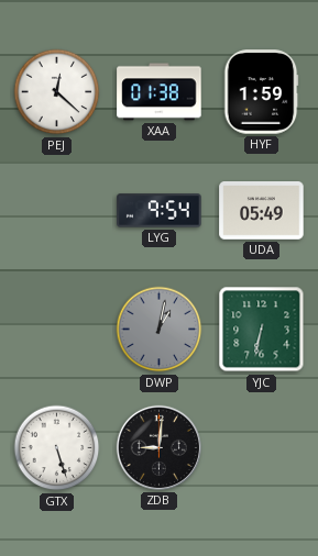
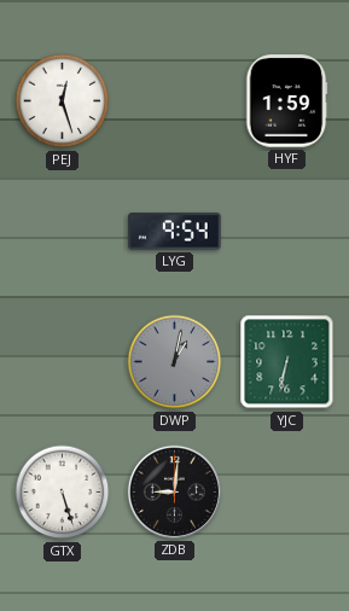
PEJ: 12:22 -> 12:27
XAA: 01:38 -> none
UDA: 05:49 -> none
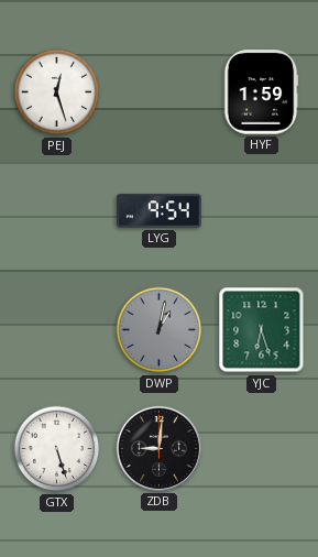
YJC: 6:32 -> 6:27
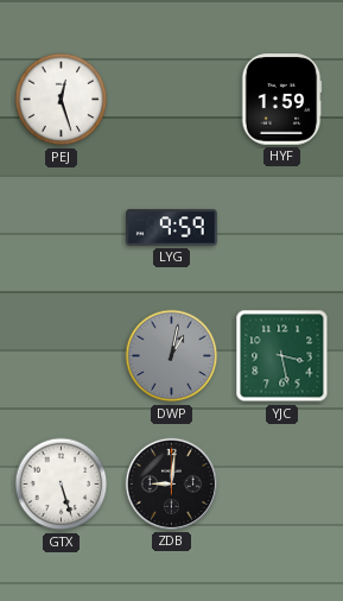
LYG: 9:54 -> 9:59
YJC: 6:27 -> 3:28
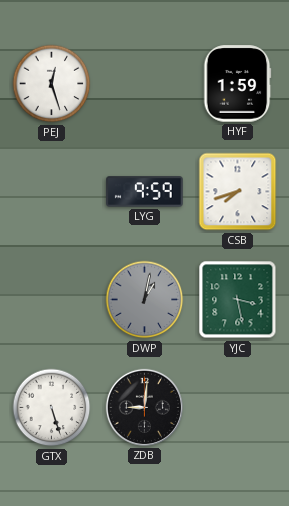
CSB: none -> 7:42
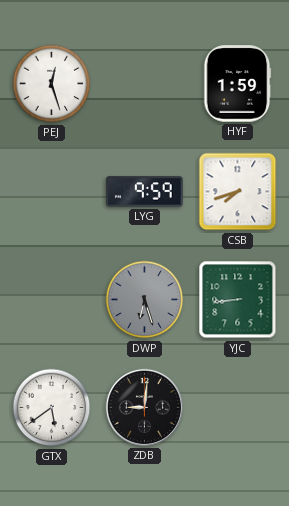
DWP: 1:02 -> 6:27
YJC: 3:28 -> 8:44
GTX: 5:27 -> 5:39
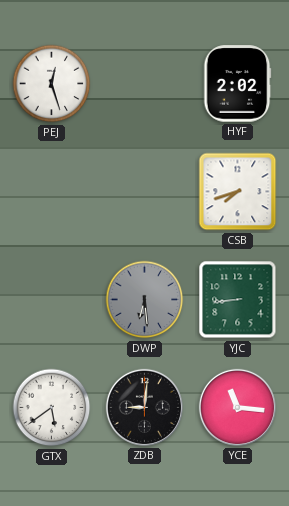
HYF: 1:59 -> 2:02
LYG: 9:59 -> none
DWP: 6:27 -> 6:29
YCE: none -> 11:16
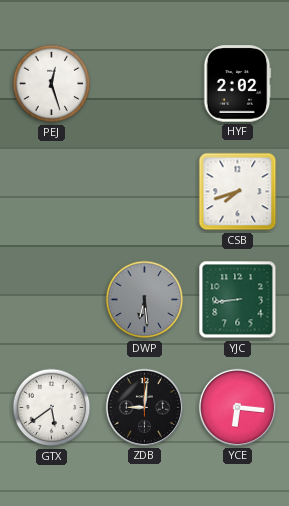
YCE: 11:16 -> 6:16
